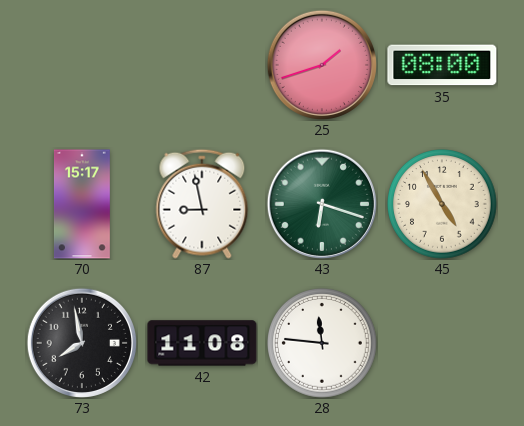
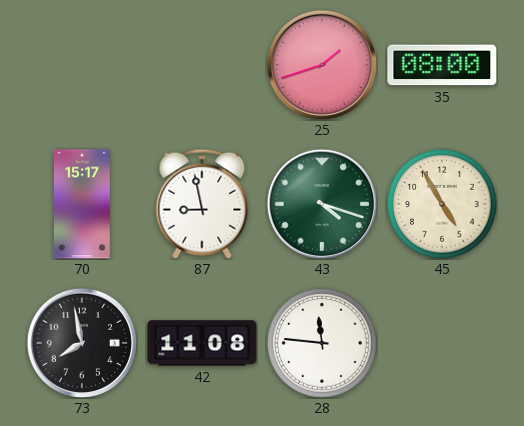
43: 6:18 -> 4:18
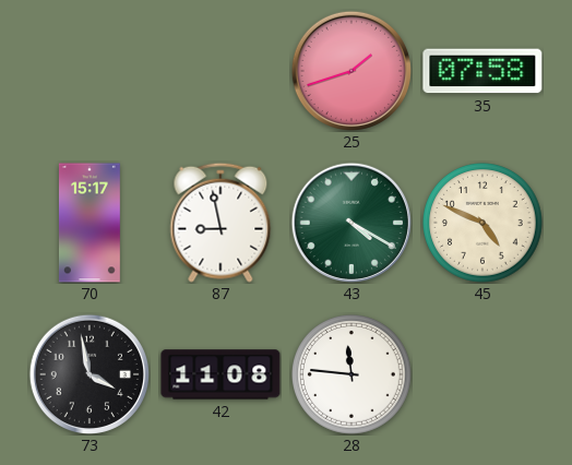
35: 08:00 -> 07:58
43: 4:18 -> 4:20
45: 4:55 -> 4:49
73: 7:58 -> 3:58
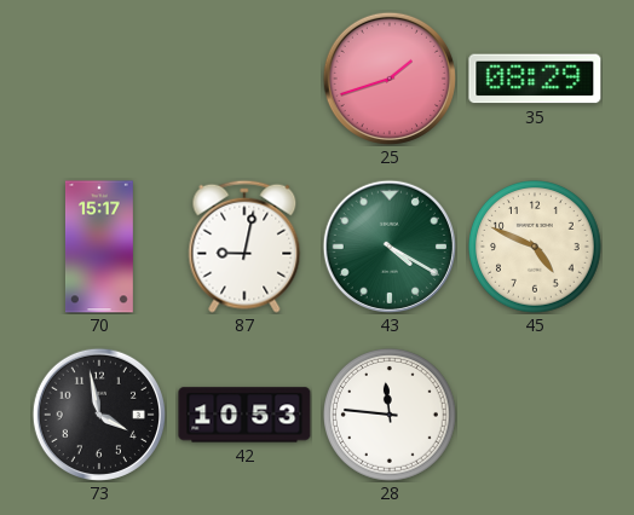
35: 07:58 -> 08:29
87: 8:58 -> 9:02
42: 11:08 -> 10:53
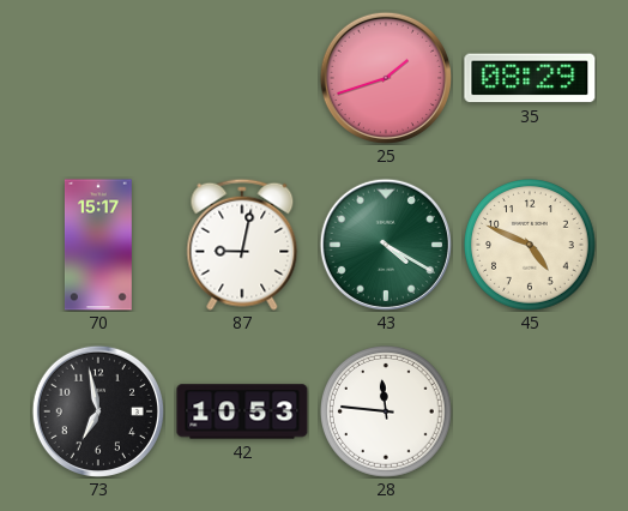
73: 3:58 -> 6:58
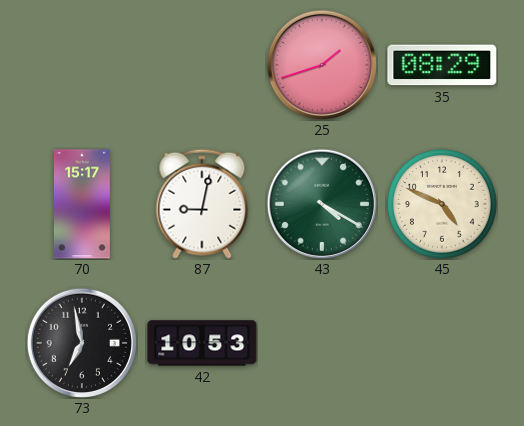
28: 11:46 -> none
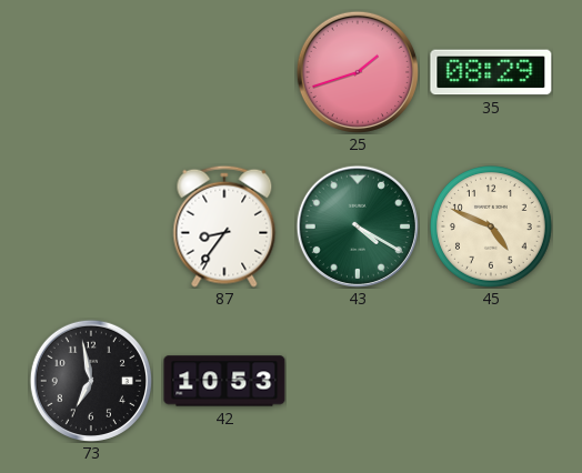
70: 15:17 -> none
87: 9:02 -> 8:36
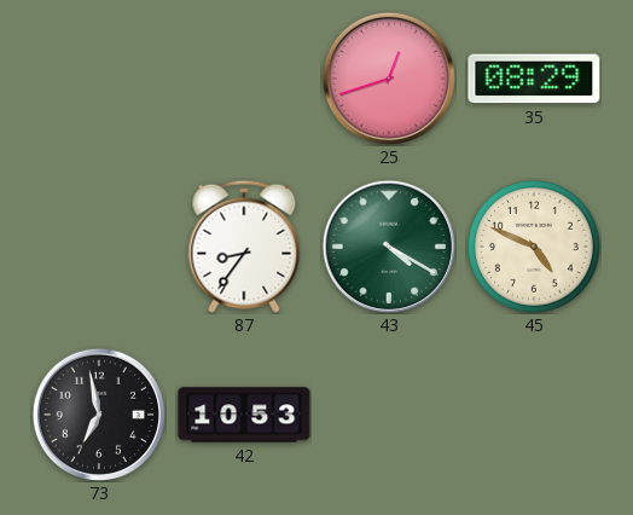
25: 1:42 -> 12:42
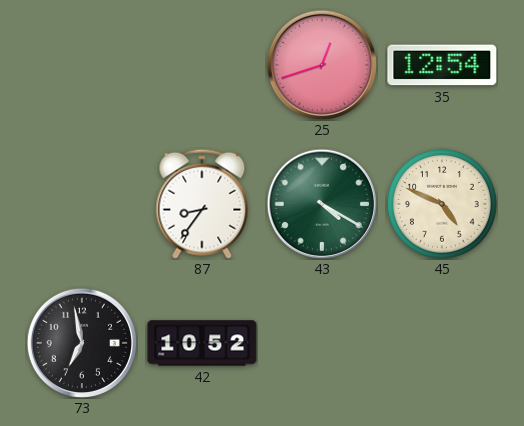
35: 08:29 -> 12:54
42: 10:53 -> 10:52
